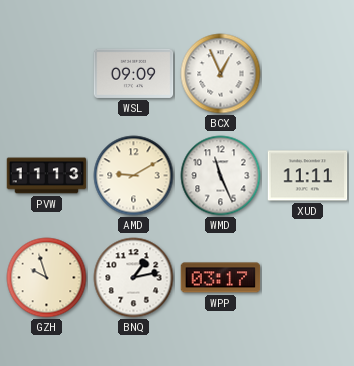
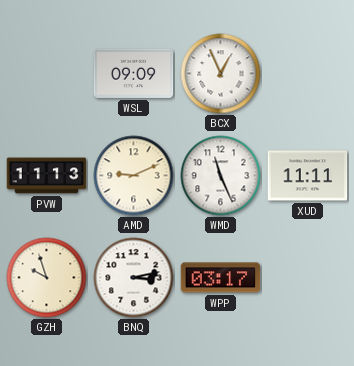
AMD: 9:10 -> 9:11
BNQ: 1:13 -> 3:13
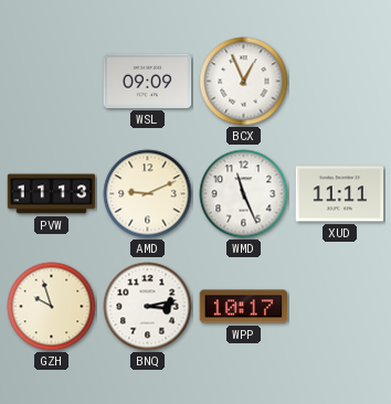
WPP: 03:17 -> 10:17
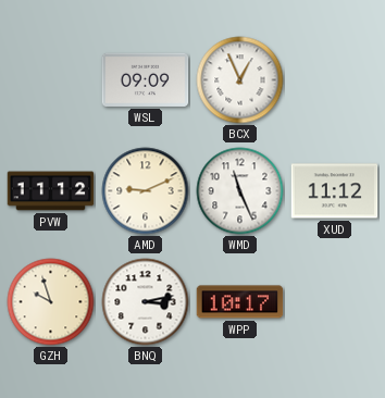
PVW: 11:13 -> 11:12
XUD: 11:11 -> 11:12
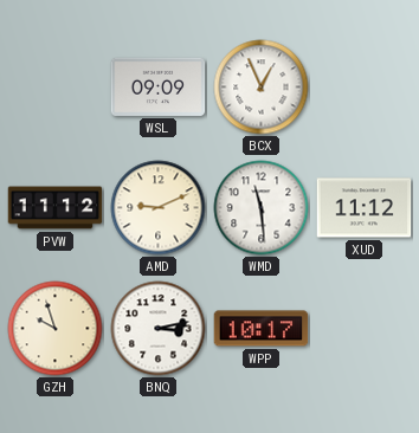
WMD: 11:26 -> 11:29
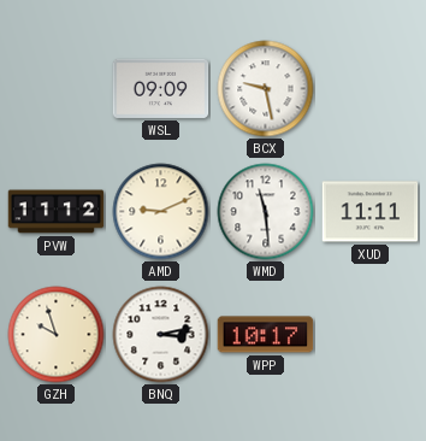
BCX: 12:56 -> 9:28
XUD: 11:12 -> 11:11
